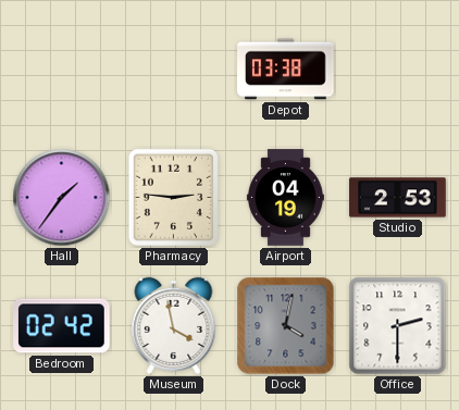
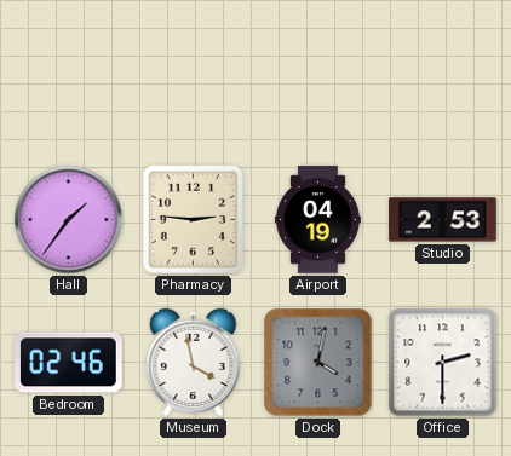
Depot: 03:38 -> none
Bedroom: 02:42 -> 02:46
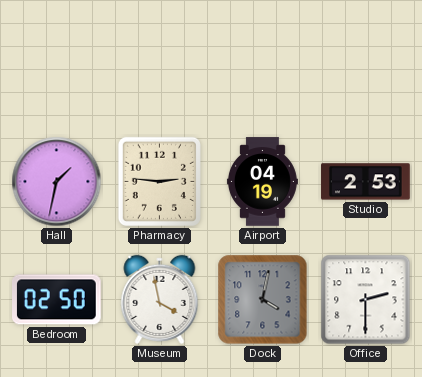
Hall: 1:36 -> 1:32
Bedroom: 02:46 -> 02:50
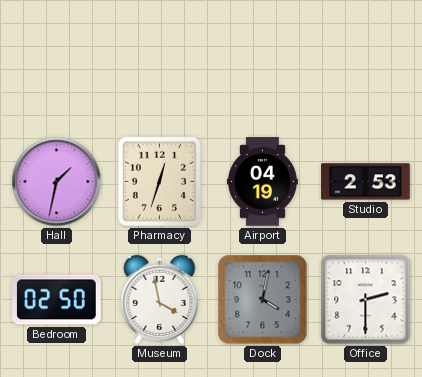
Pharmacy: 2:46 -> 12:33
